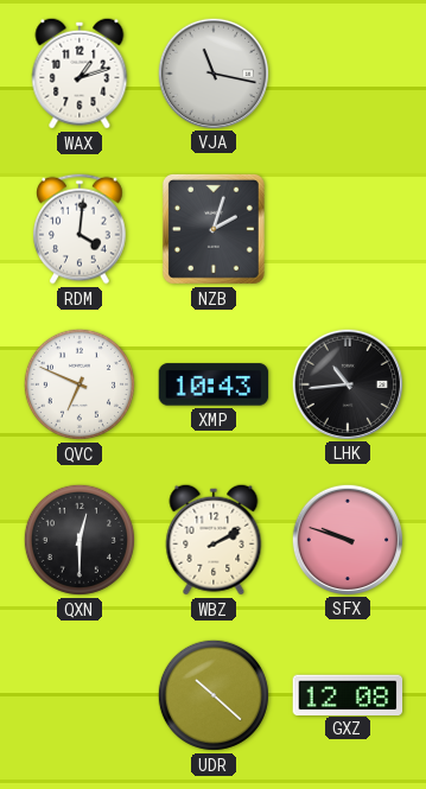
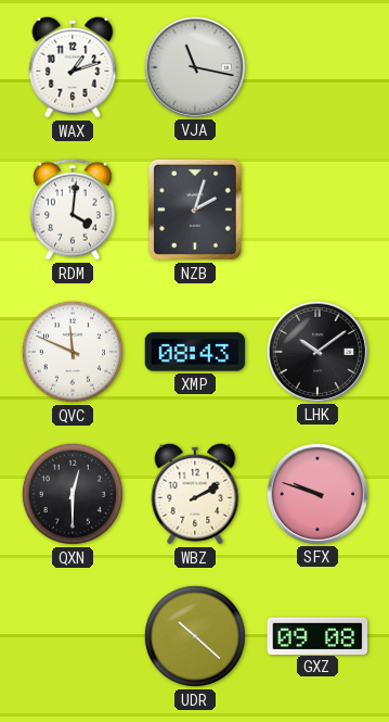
QVC: 6:49 -> 11:49
XMP: 10:43 -> 08:43
LHK: 10:44 -> 10:09
GXZ: 12:08 -> 09:08
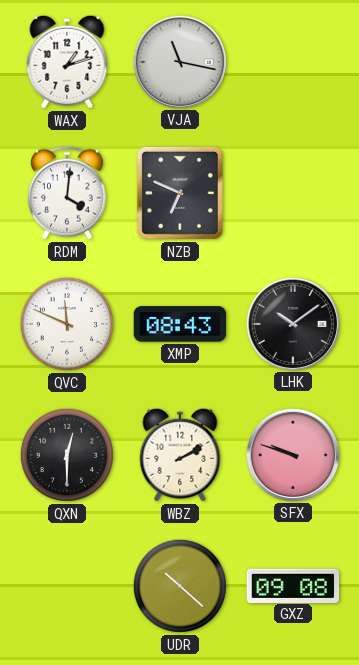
NZB: 2:03 -> 6:49
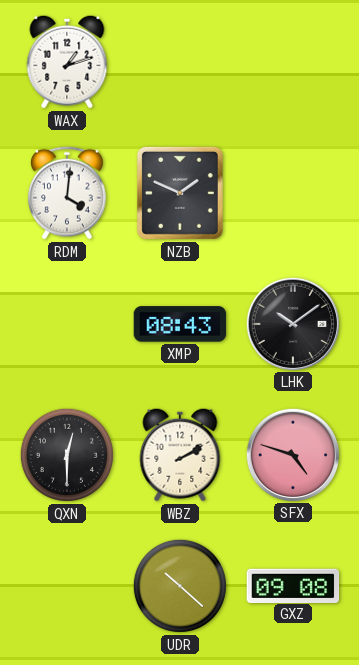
VJA: 11:17 -> none
NZB: 6:49 -> 1:49
QVC: 11:49 -> none
SFX: 9:48 -> 4:48
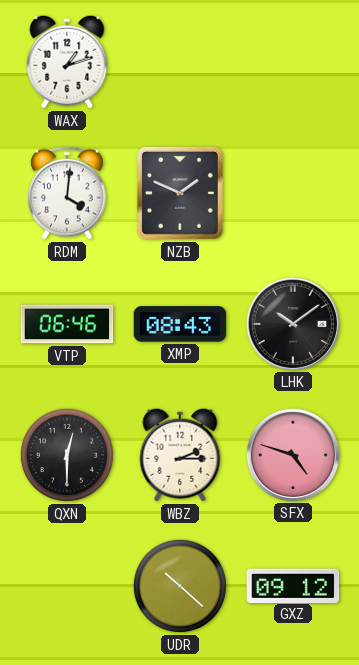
VTP: none -> 06:46
WBZ: 2:10 -> 2:15
GXZ: 09:08 -> 09:12
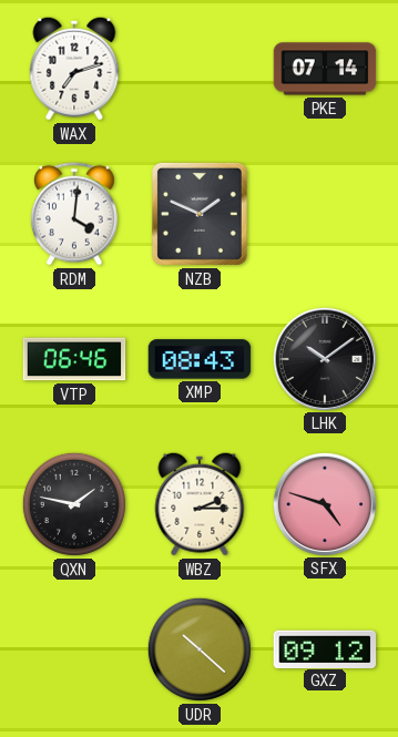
WAX: 1:12 -> 7:12
PKE: none -> 07:14
QXN: 12:30 -> 1:47
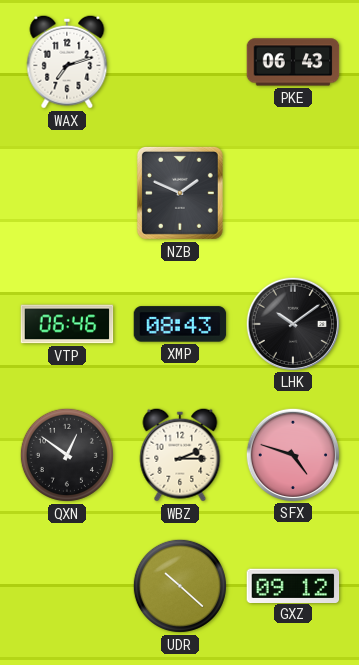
PKE: 07:14 -> 06:43
RDM: 4:01 -> none
QXN: 1:47 -> 12:51
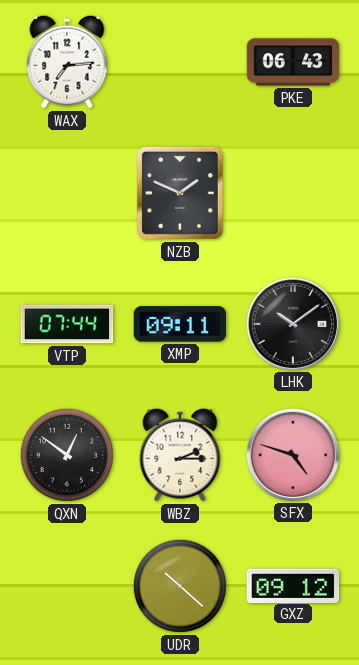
WAX: 7:12 -> 7:14
VTP: 06:46 -> 07:44
XMP: 08:43 -> 09:11
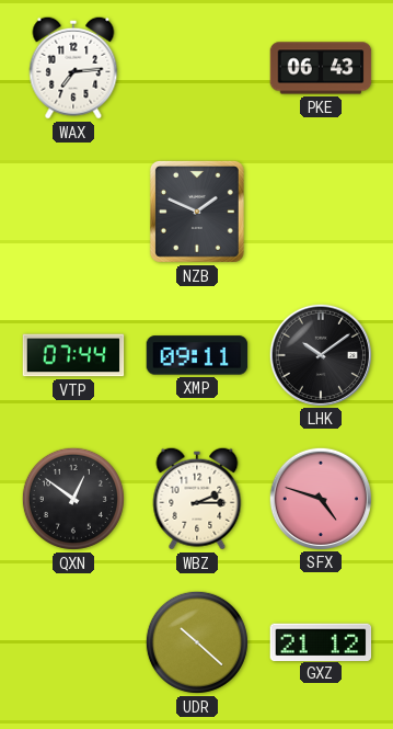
GXZ: 09:12 -> 21:12
